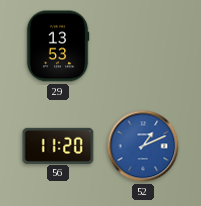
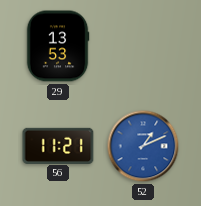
56: 11:20 -> 11:21
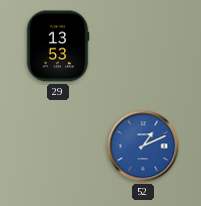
56: 11:21 -> none
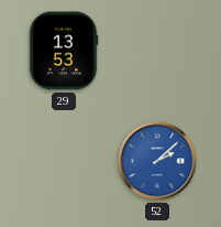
52: 1:11 -> 2:08
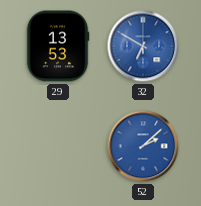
32: none -> 6:50
